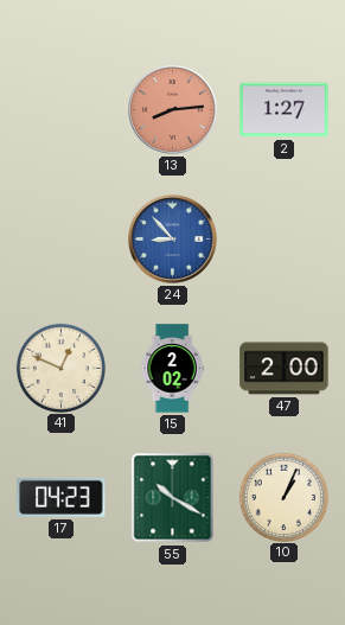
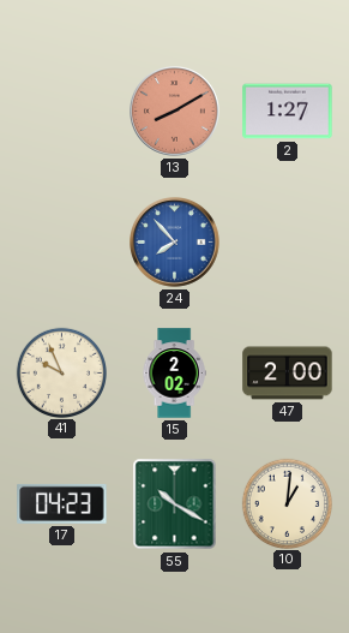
13: 8:14 -> 8:10
24: 8:53 -> 7:53
41: 12:49 -> 9:56
10: 1:04 -> 1:01
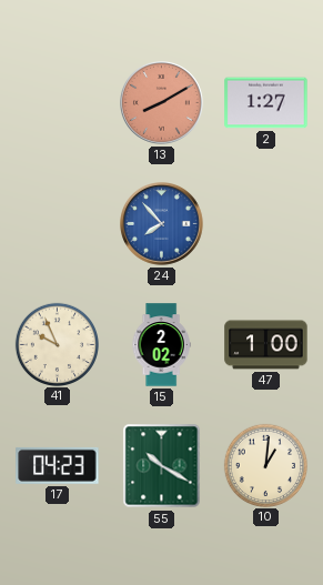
47: 2:00 -> 1:00
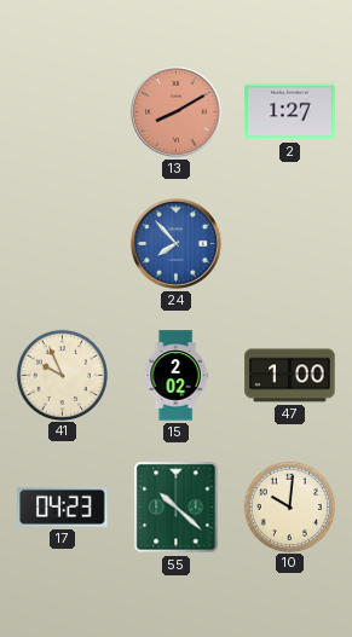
55: 10:20 -> 10:22
10: 1:01 -> 10:01
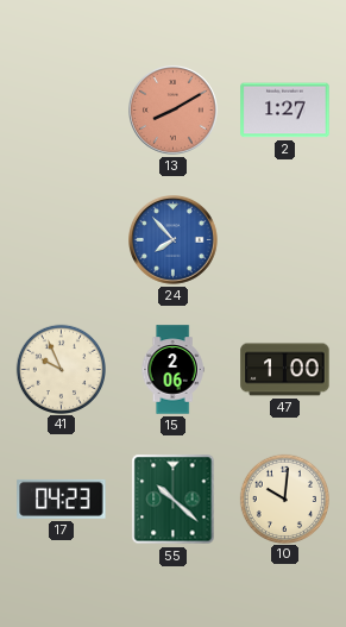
15: 2:02 -> 2:06
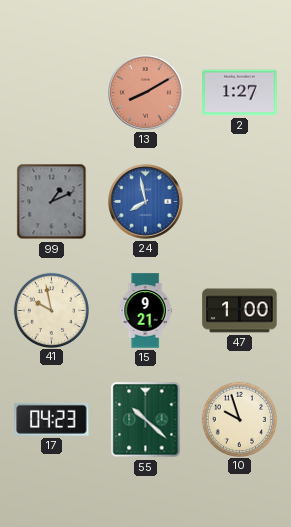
99: none -> 1:11
24: 7:53 -> 7:58
41: 9:56 -> 9:58
15: 2:06 -> 9:21
10: 10:01 -> 9:57
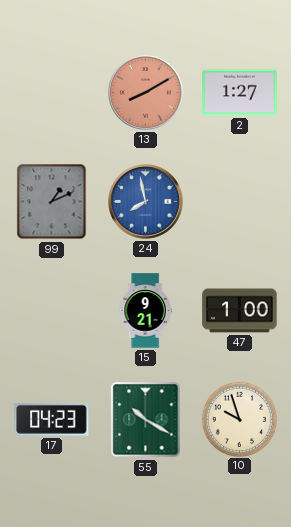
41: 9:58 -> none
55: 10:22 -> 10:20
